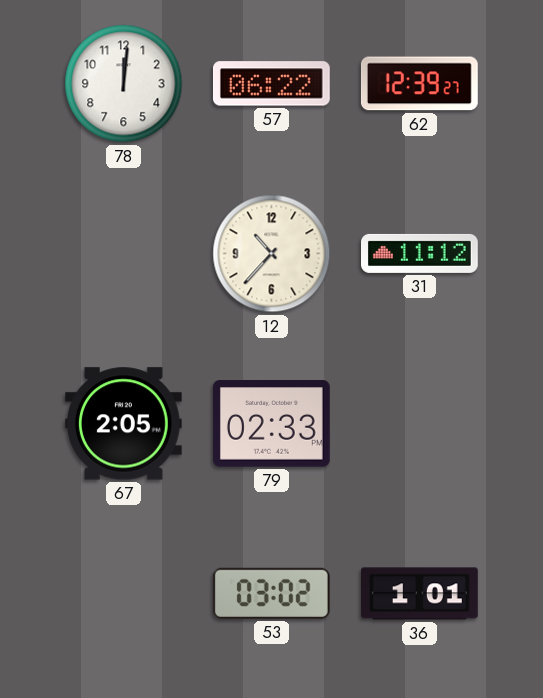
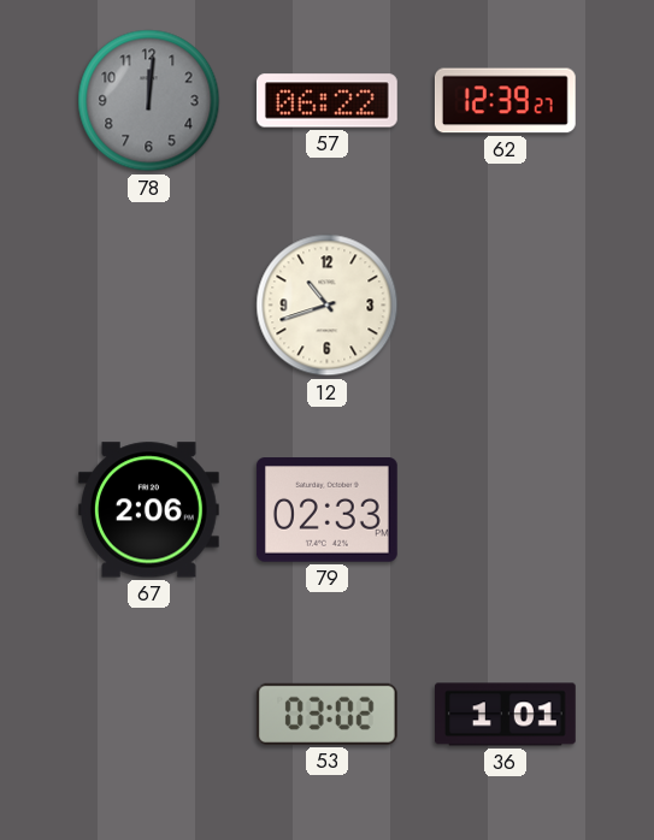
78 dial: white -> grey
12: 10:37 -> 10:42
31: 11:12 -> none
67: 2:05 -> 2:06
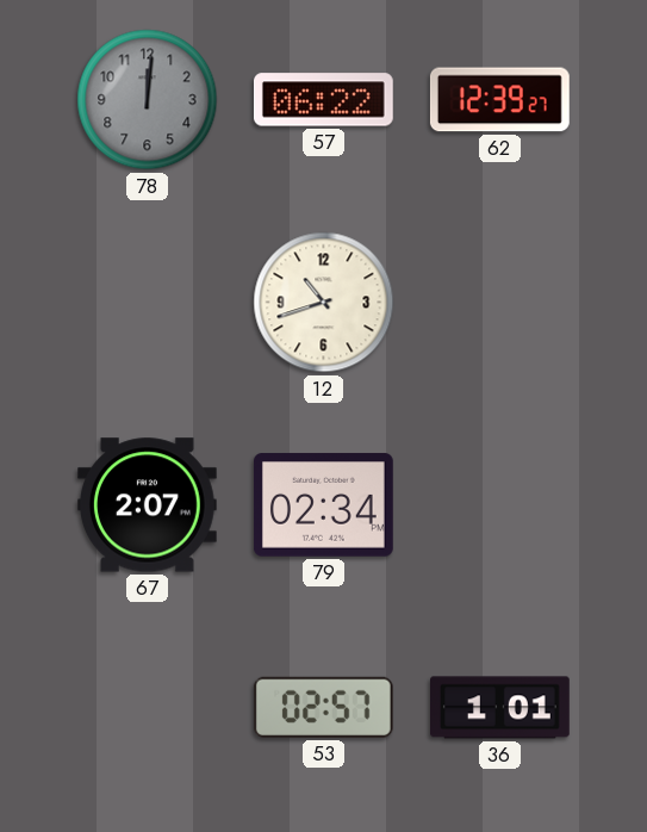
67: 2:06 -> 2:07
79: 02:33 -> 02:34
53: 03:02 -> 02:57
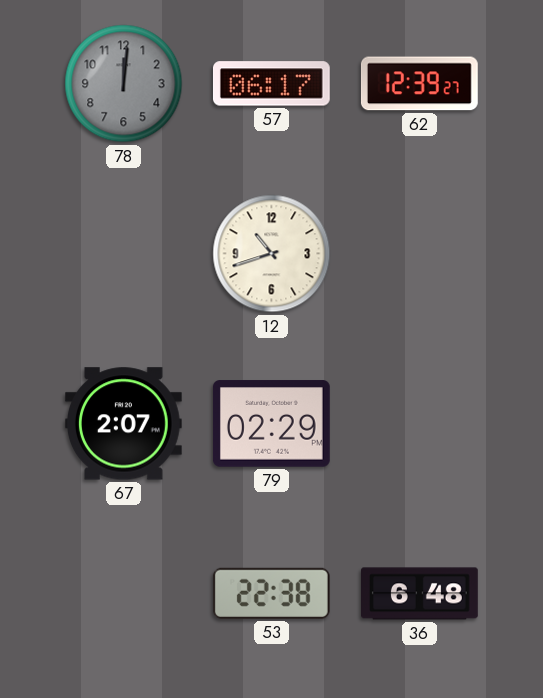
57: 06:22 -> 06:17
79: 02:34 -> 02:29
53: 02:57 -> 22:38
36: 1:01 -> 6:48
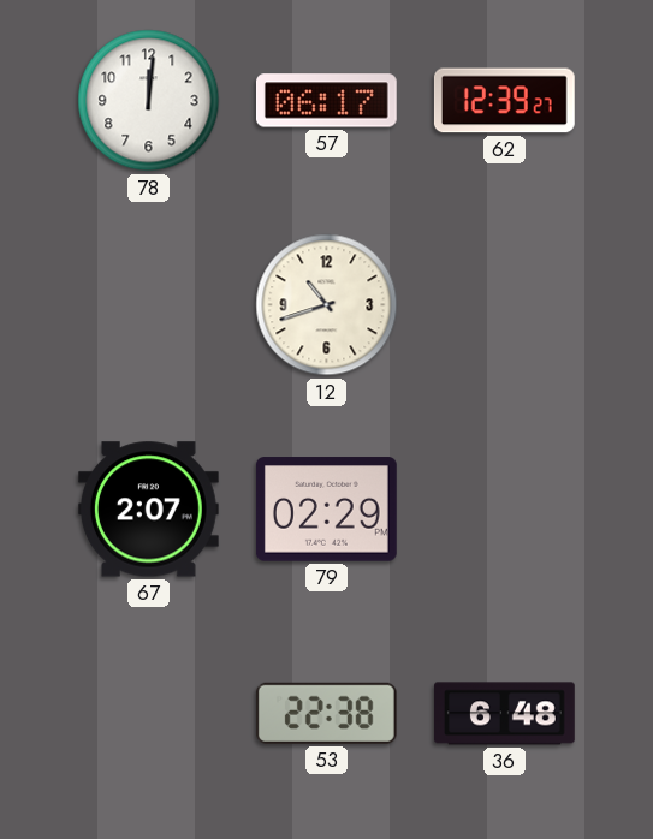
78 dial: grey -> white
